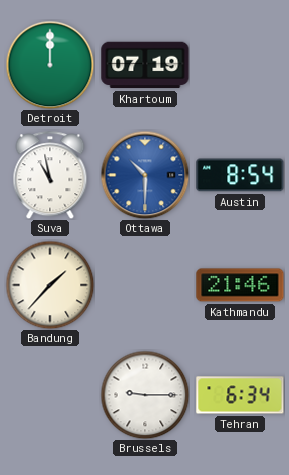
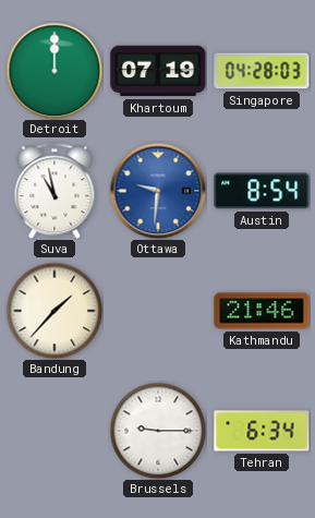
Singapore: none -> 04:28
Ottawa: 10:30 -> 9:31
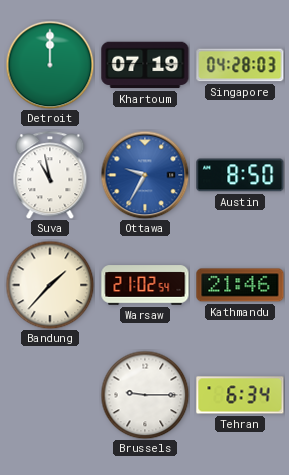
Ottawa: 9:31 -> 9:35
Austin: 8:54 -> 8:50
Warsaw: none -> 21:02
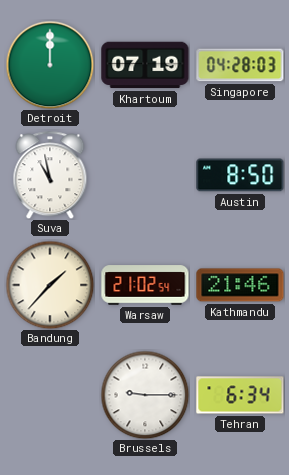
Ottawa: 9:35 -> none
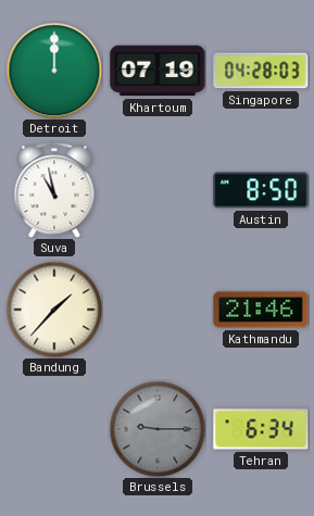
Warsaw: 21:02 -> none
Brussels dial: white -> grey
